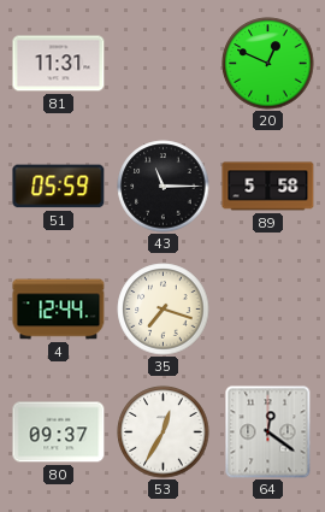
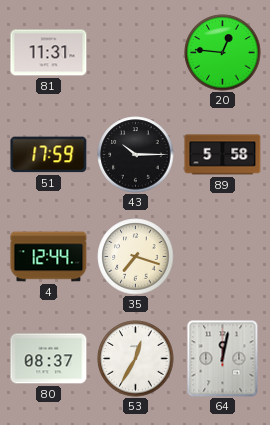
20: 12:49 -> 12:46
51: 05:59 -> 17:59
43: 11:15 -> 10:15
80: 09:37 -> 08:37
64: 12:21 -> 12:02
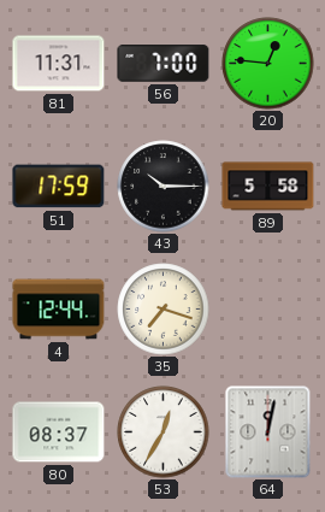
56: none -> 7:00
